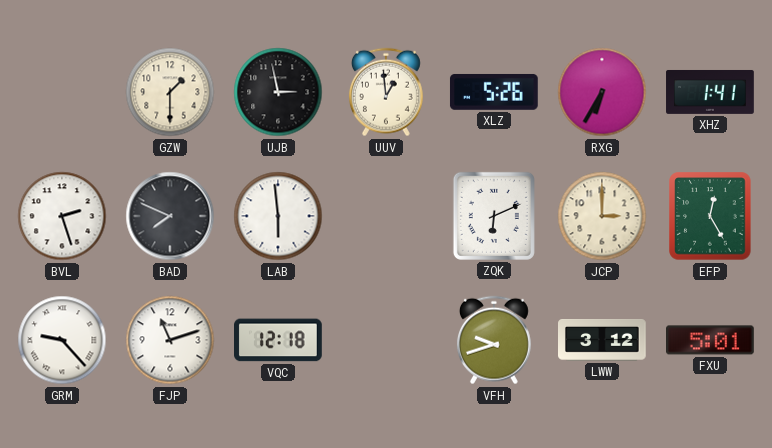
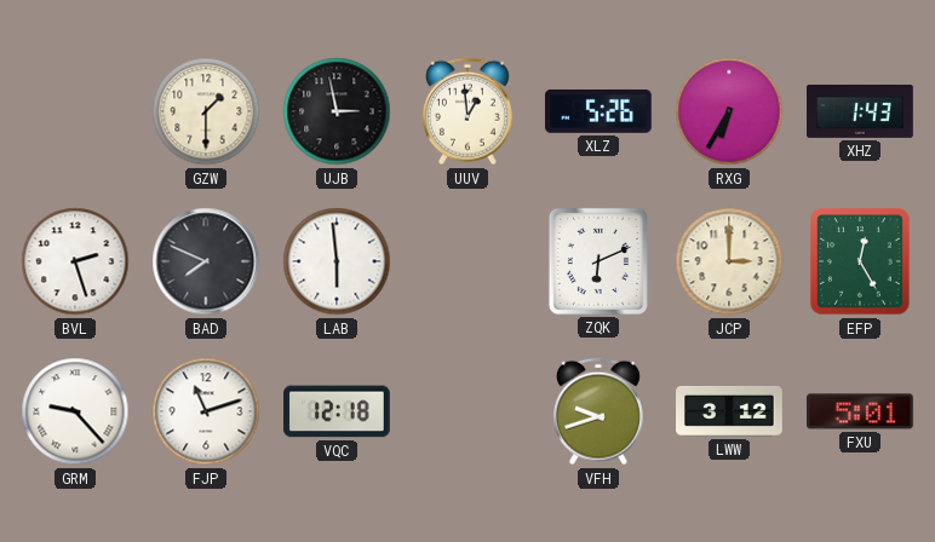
XHZ: 1:41 -> 1:43
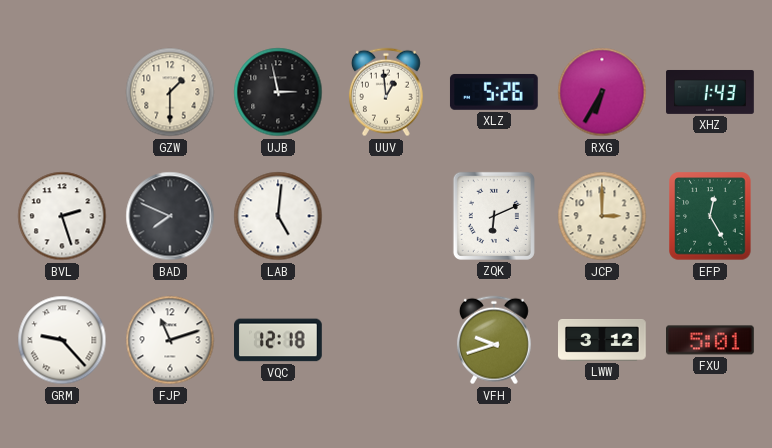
LAB: 5:59 -> 5:01
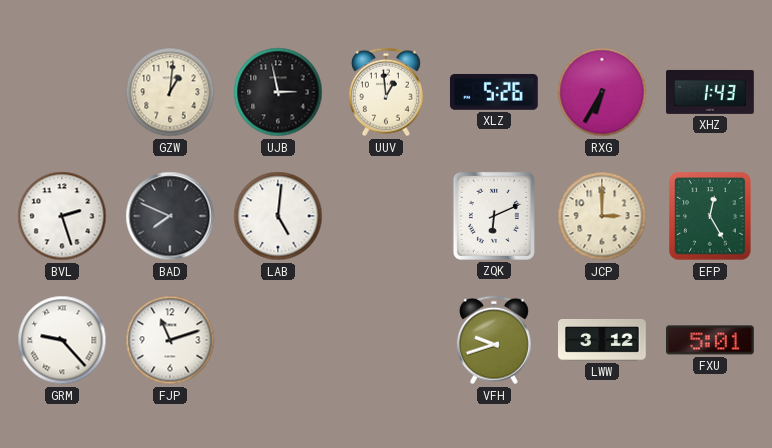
GZW: 1:30 -> 1:01
VQC: 12:18 -> none
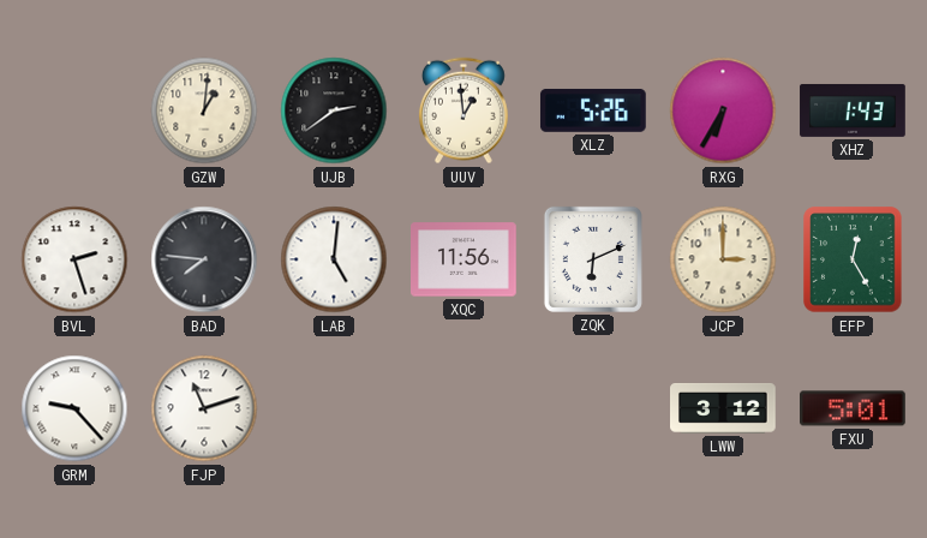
UJB: 2:58 -> 2:39
BAD: 7:49 -> 7:46
XQC: none -> 11:56
VFH: 9:42 -> none
